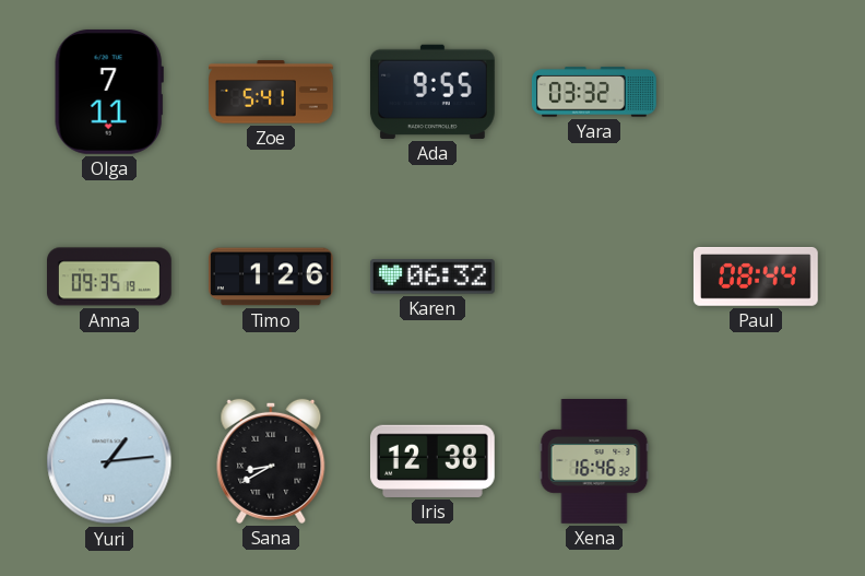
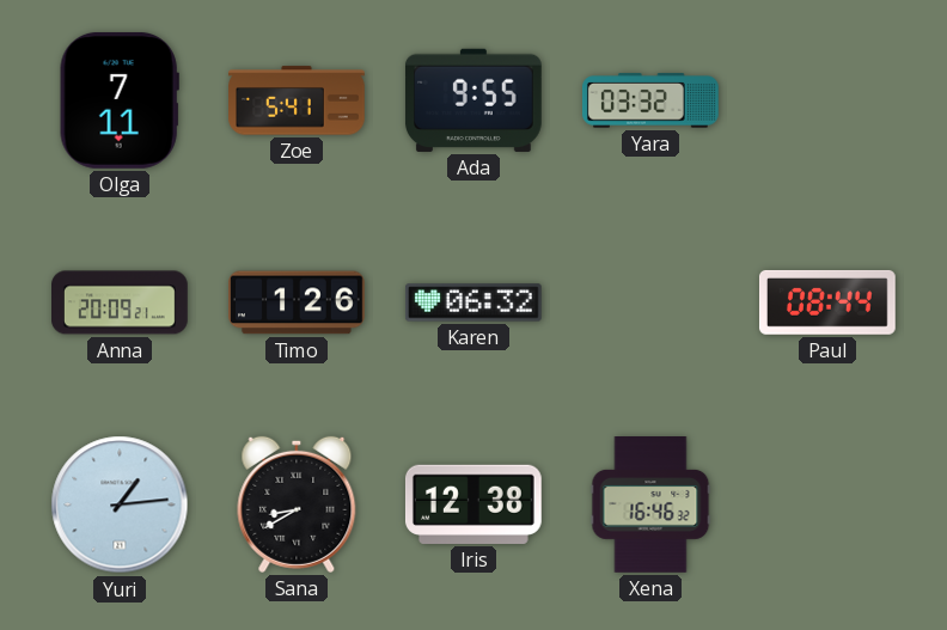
Anna: 09:35 -> 20:09
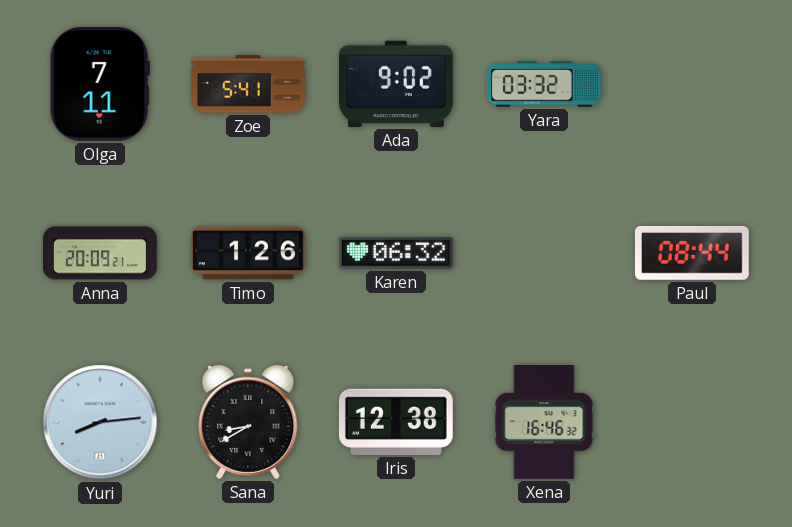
Ada: 9:55 -> 9:02
Yuri: 1:14 -> 8:14
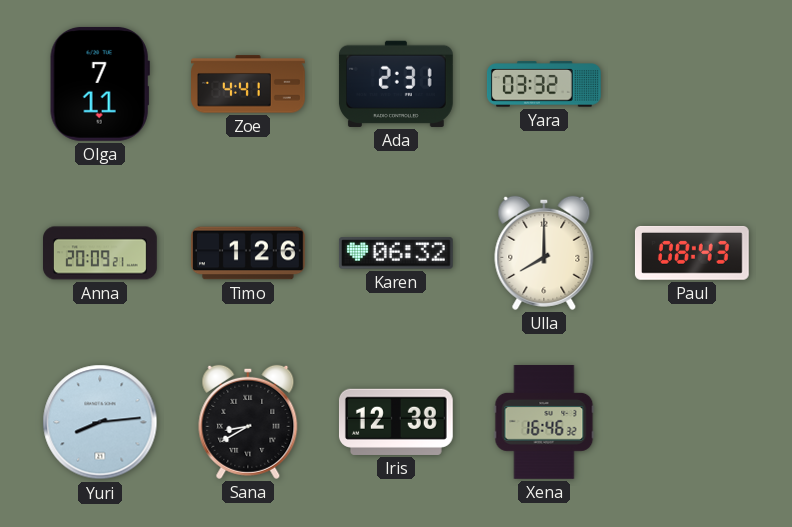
Zoe: 5:41 -> 4:41
Ada: 9:02 -> 2:31
Ulla: none -> 8:00
Paul: 08:44 -> 08:43
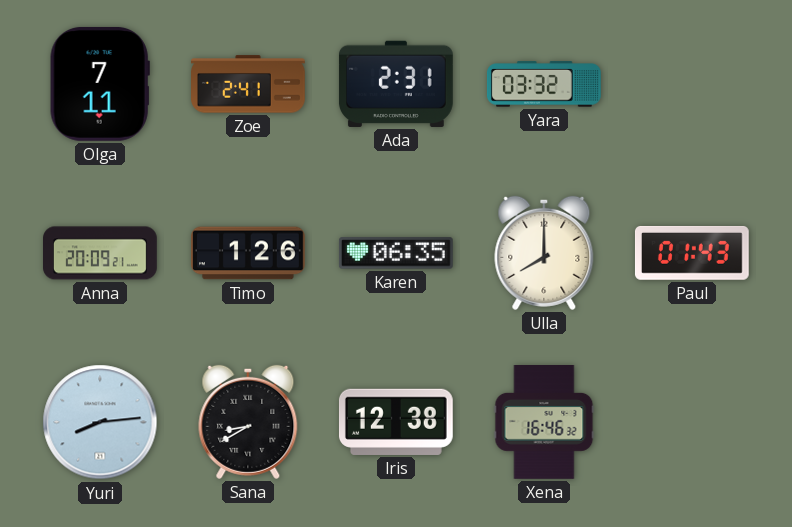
Zoe: 4:41 -> 2:41
Karen: 06:32 -> 06:35
Paul: 08:43 -> 01:43
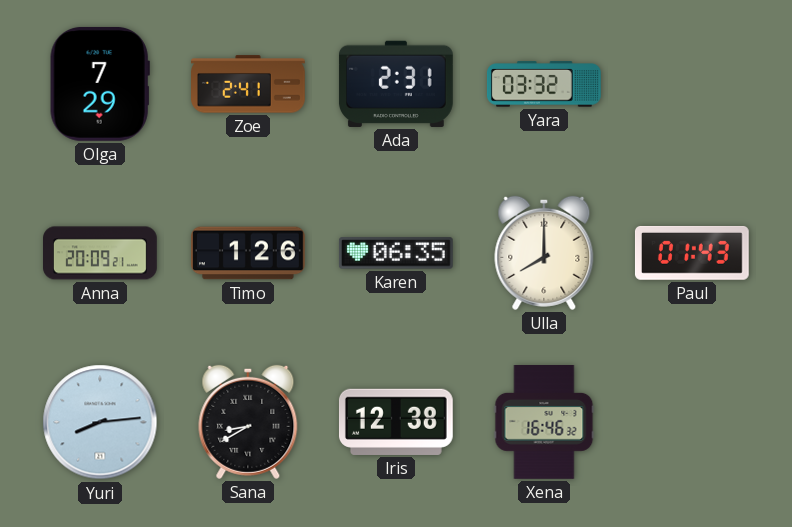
Olga: 7:11 -> 7:29
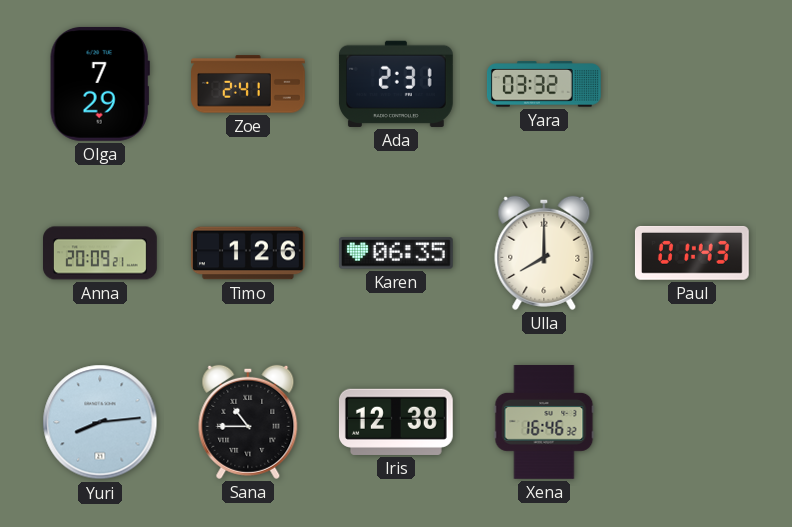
Sana: 8:40 -> 10:45
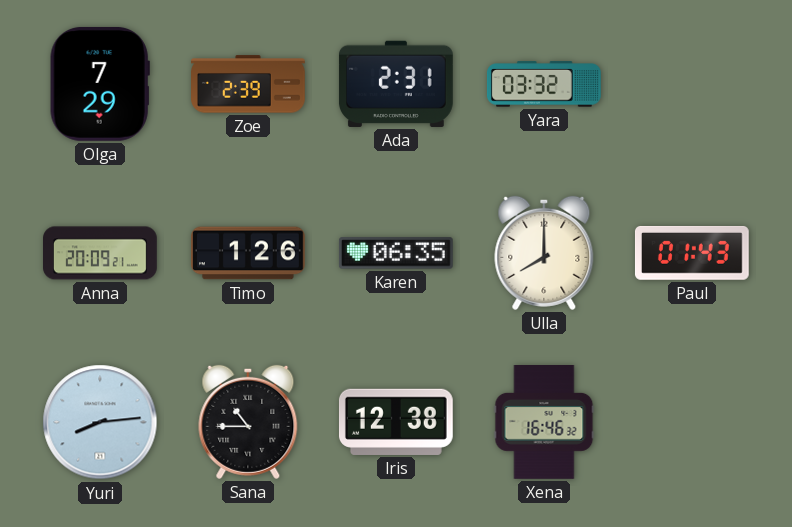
Zoe: 2:41 -> 2:39
